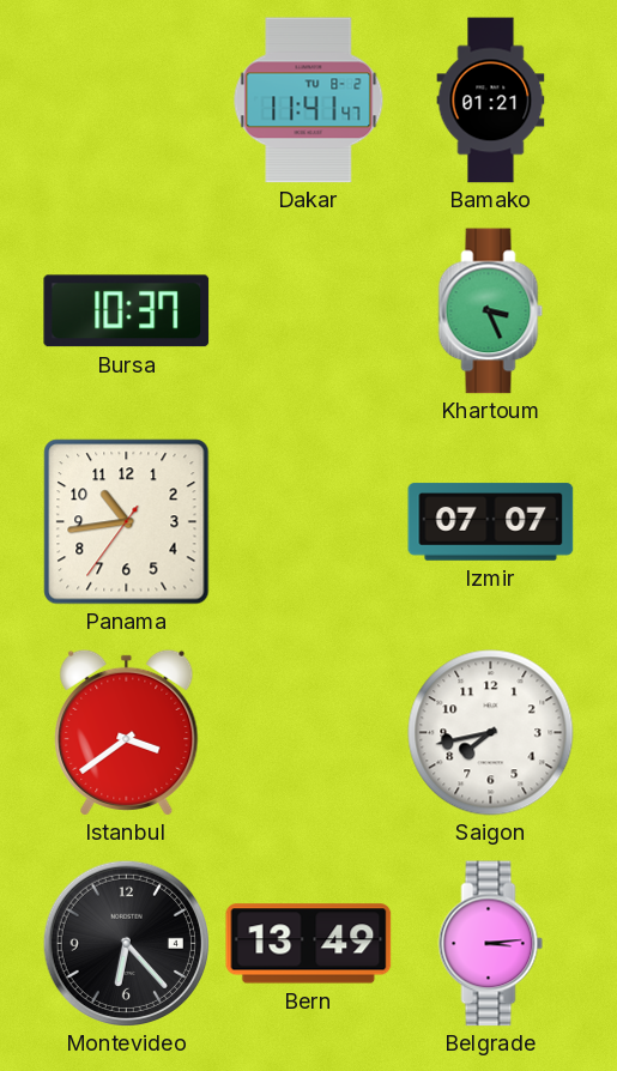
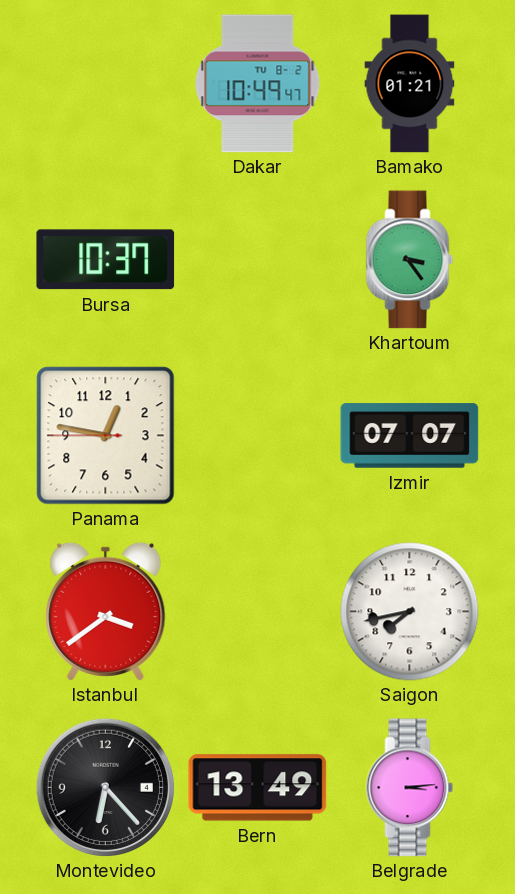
Dakar: 11:41 -> 10:49
Khartoum: 3:26 -> 3:24
Panama: 10:43 -> 12:46
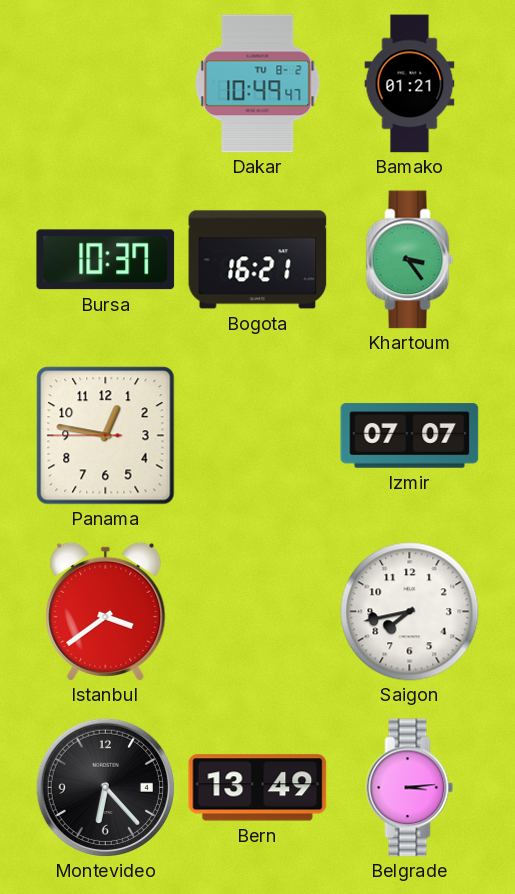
Bogota: none -> 16:21
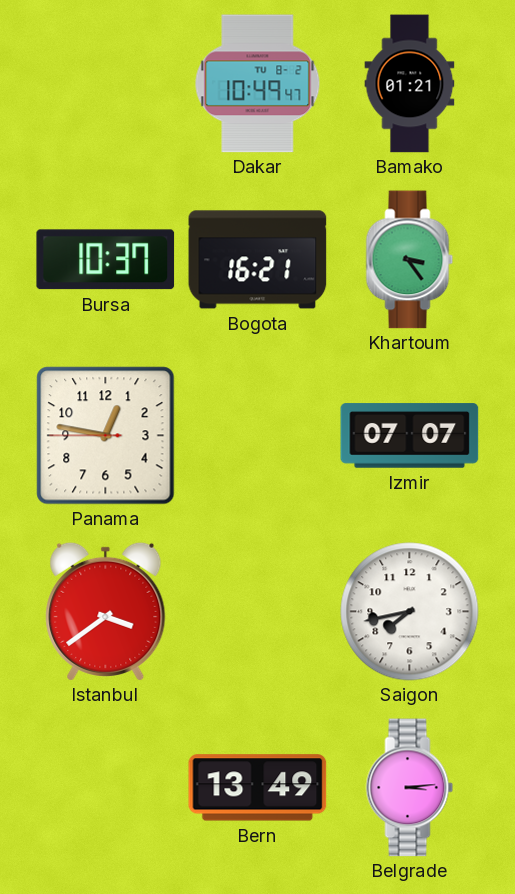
Montevideo: 6:23 -> none
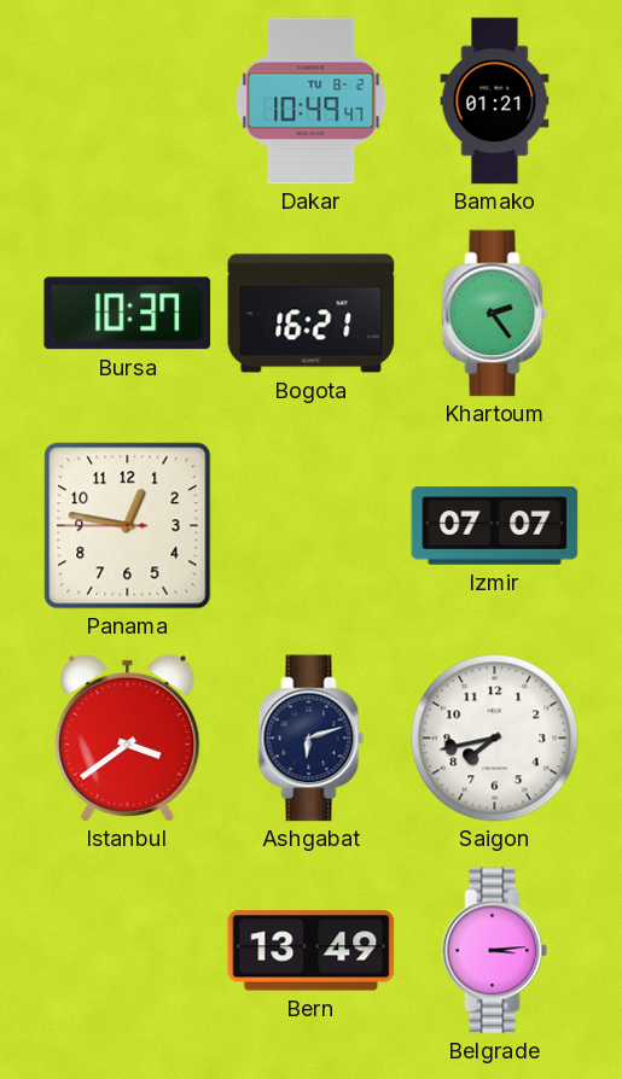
Khartoum: 3:24 -> 2:24
Ashgabat: none -> 6:12
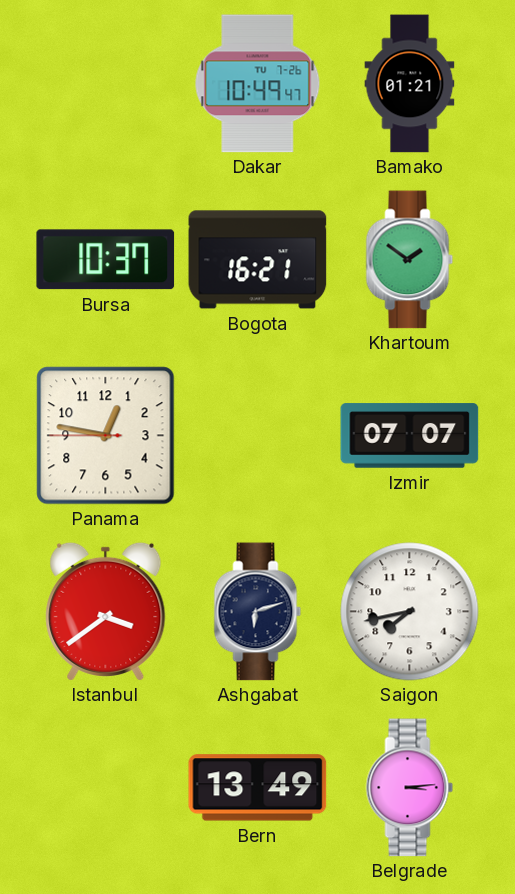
Dakar date: TU 8-2 -> TU 7-26
Khartoum: 2:24 -> 1:51
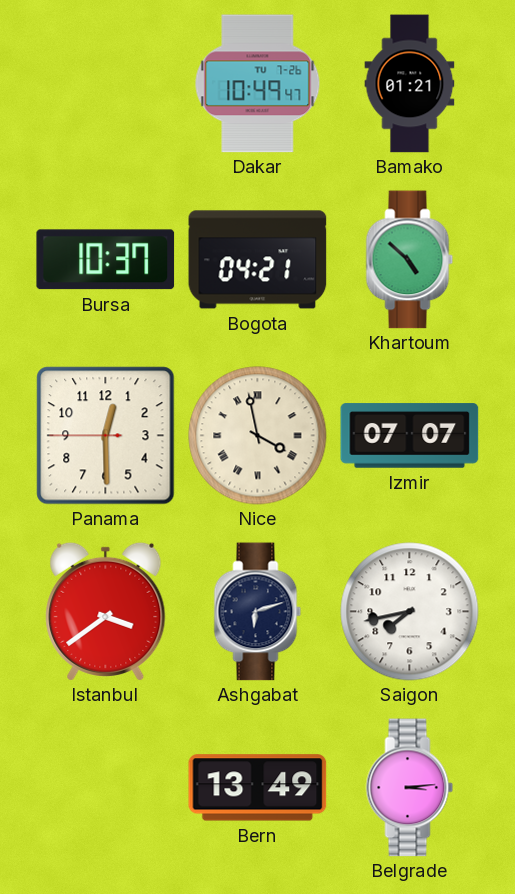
Bogota: 16:21 -> 04:21
Khartoum: 1:51 -> 4:52
Panama: 12:46 -> 12:29
Nice: none -> 3:58
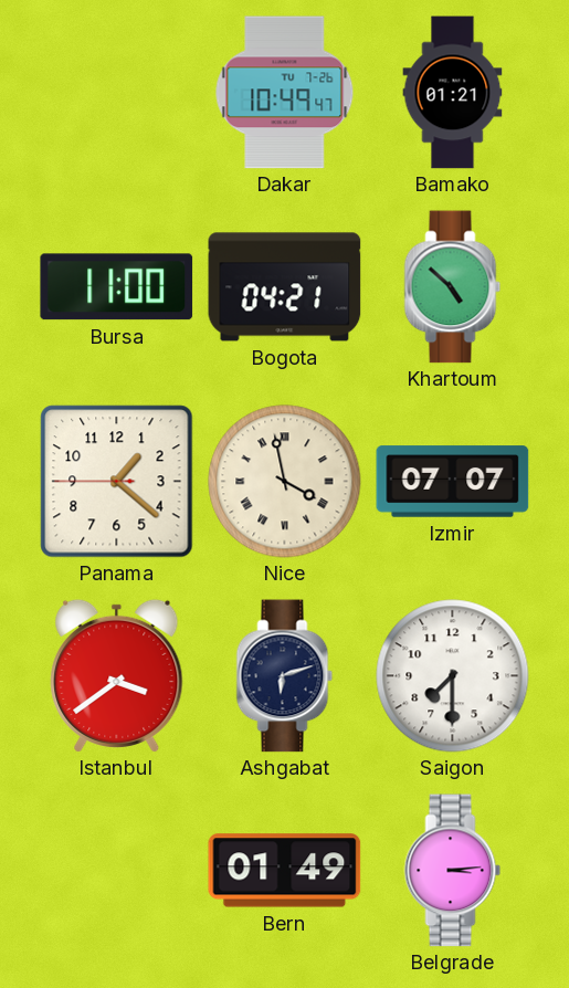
Bursa: 10:37 -> 11:00
Panama: 12:29 -> 1:21
Saigon: 7:43 -> 7:30
Bern: 13:49 -> 01:49
